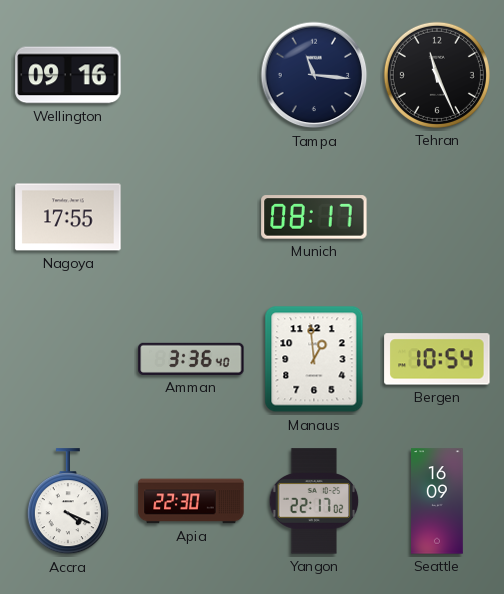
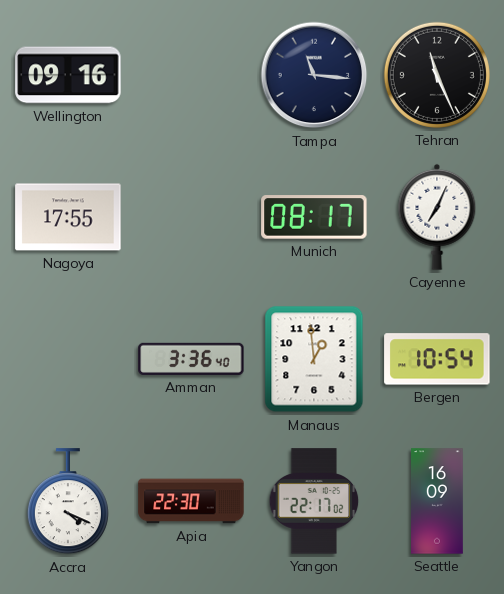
Cayenne: none -> 7:04
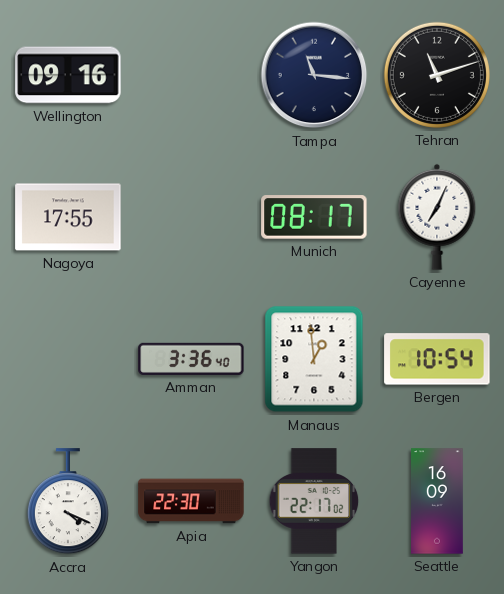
Tehran: 11:26 -> 11:12
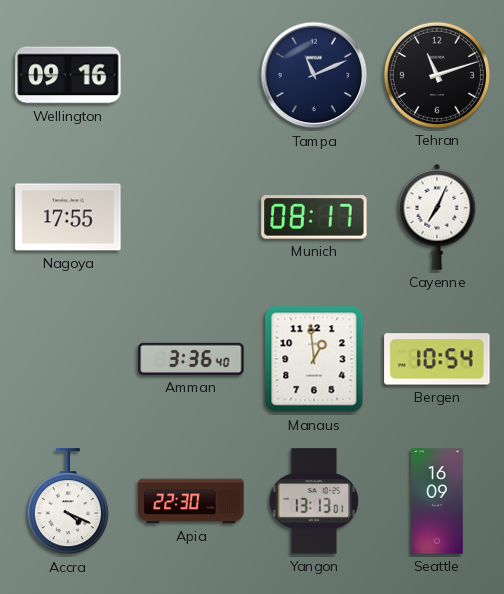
Tampa: 11:16 -> 11:11
Yangon: 22:17 -> 13:13
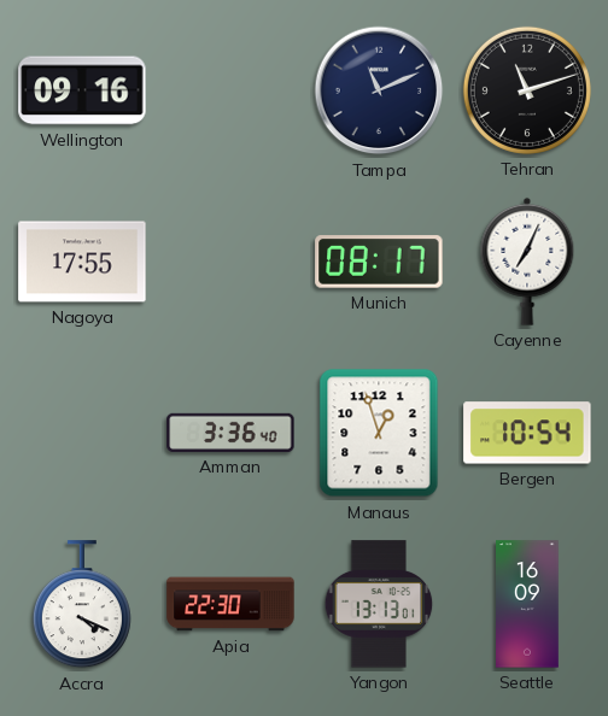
Manaus: 12:59 -> 12:57
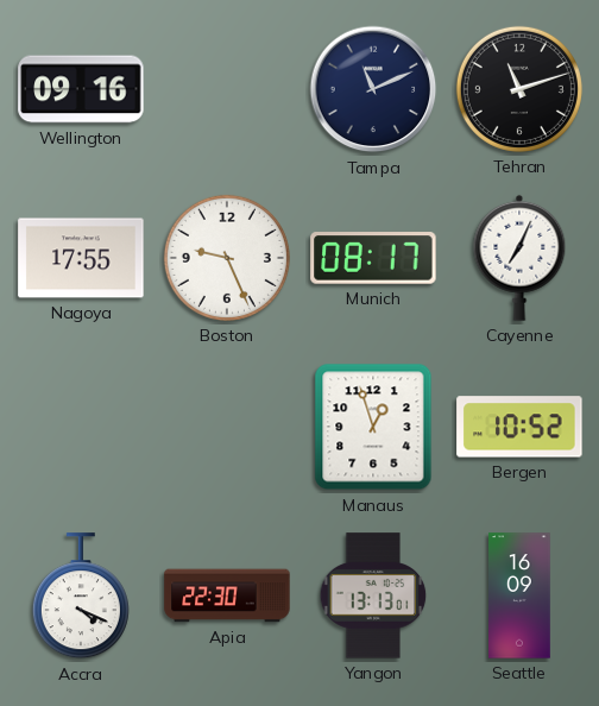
Boston: none -> 9:26
Amman: 3:36 -> none
Bergen: 10:54 -> 10:52
